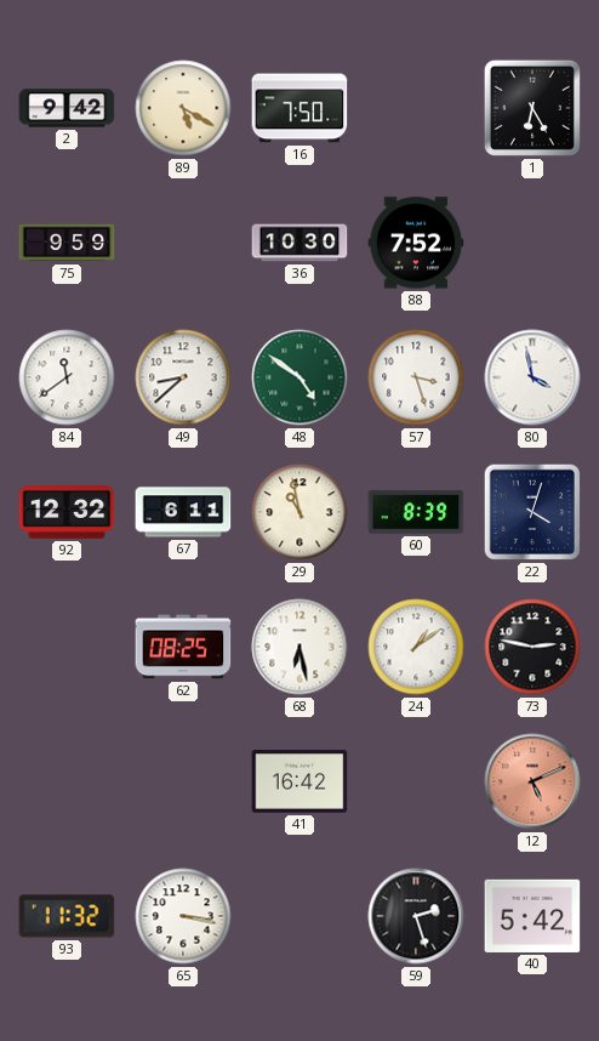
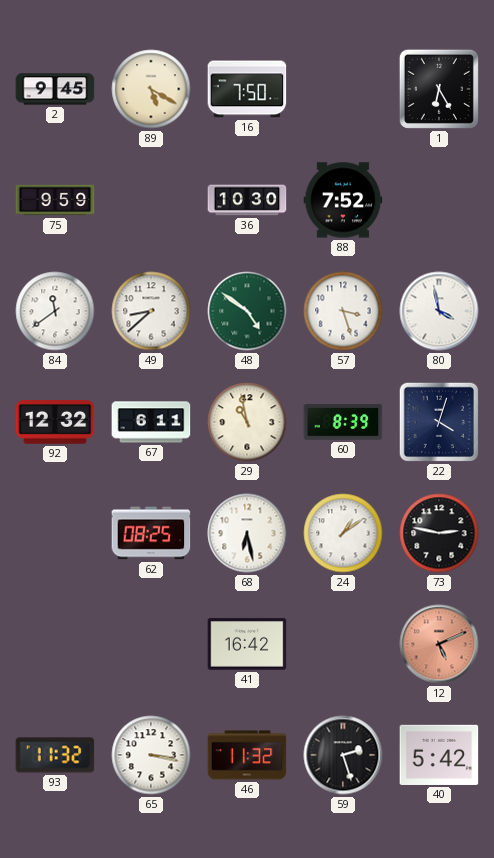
2: 9:42 -> 9:45
46: none -> 11:32
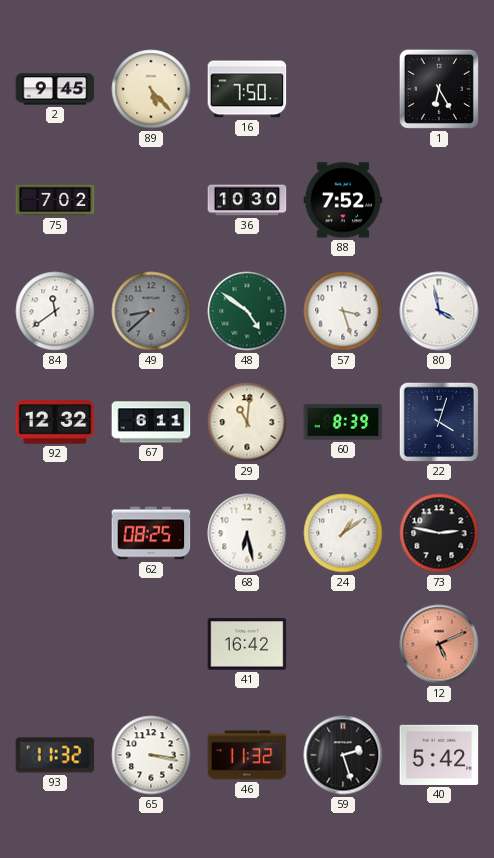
89: 5:20 -> 5:23
75: 9:59 -> 7:02
49 dial: white -> grey
29: 10:58 -> 11:01
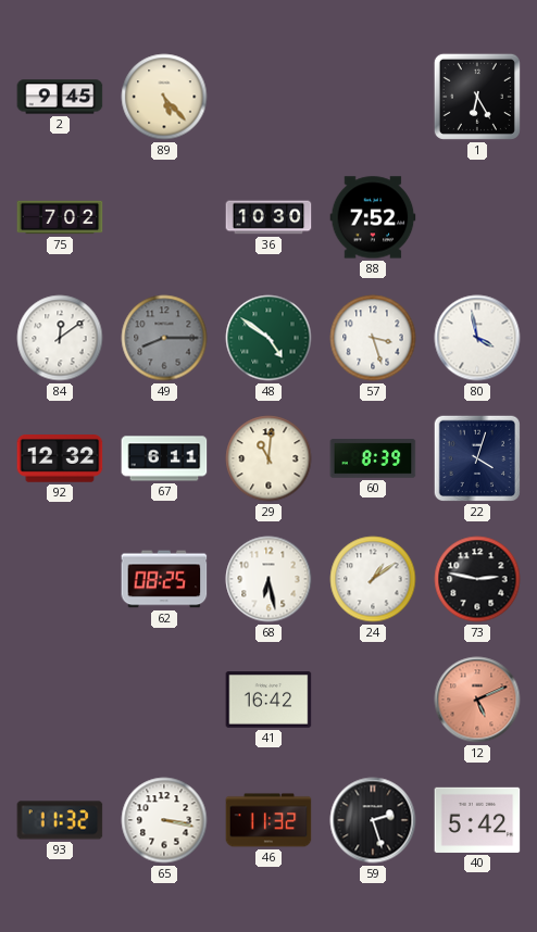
16: 7:50 -> none
84: 11:39 -> 12:09
49: 8:38 -> 8:15
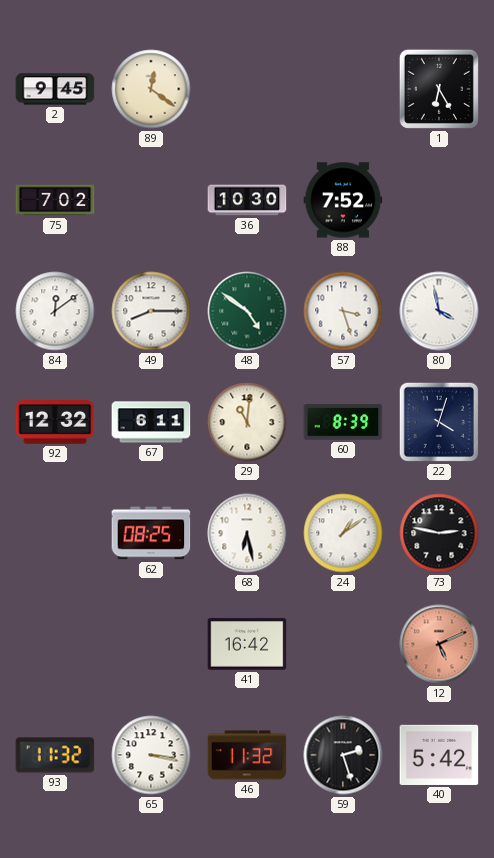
89: 5:23 -> 12:21
49 dial: grey -> white
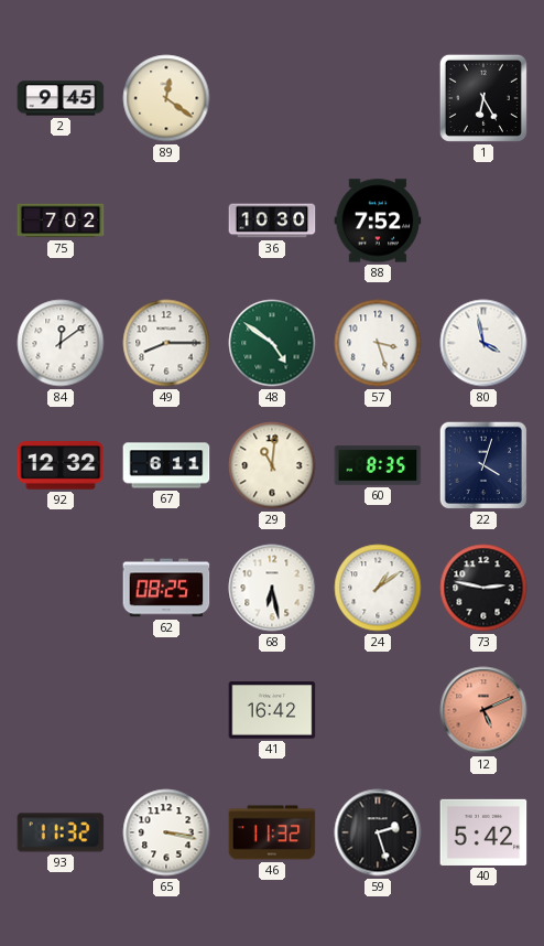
60: 8:39 -> 8:35
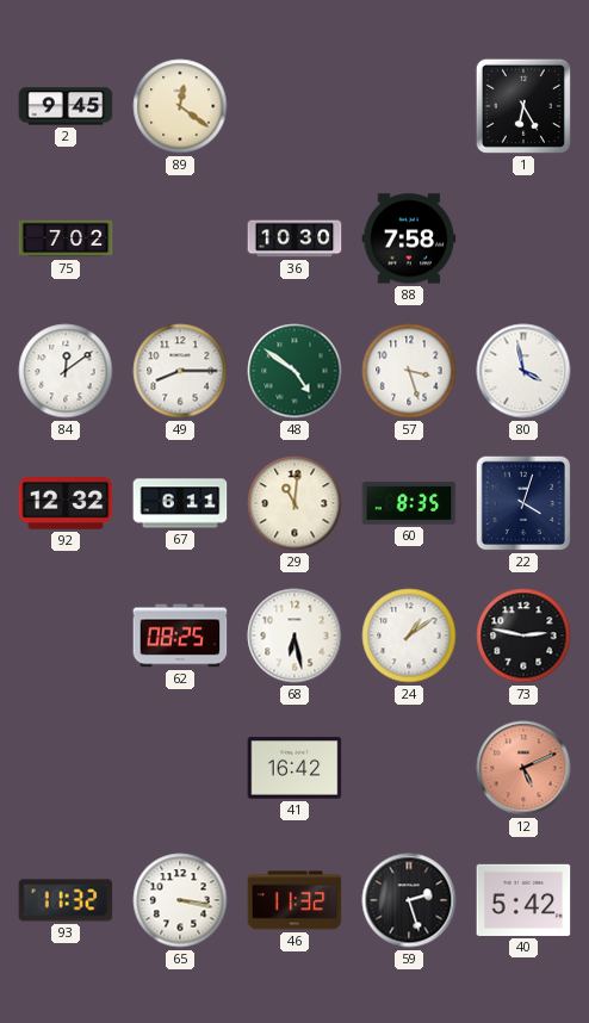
88: 7:52 -> 7:58
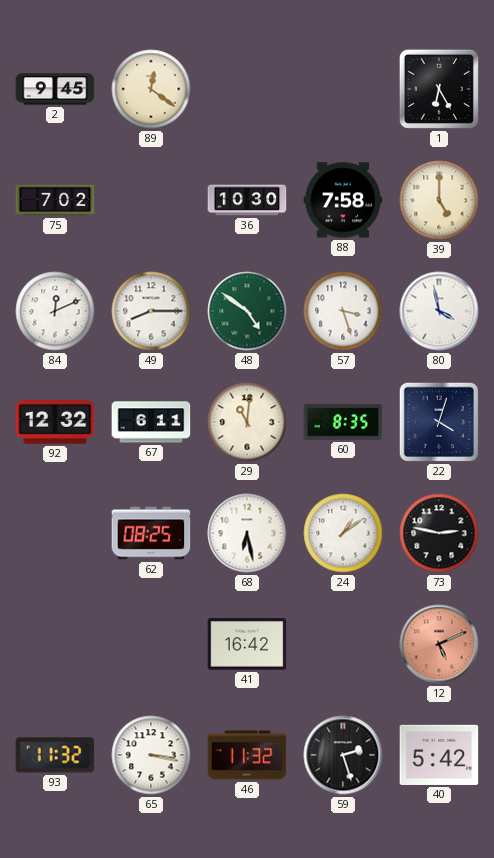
39: none -> 5:00
84: 12:09 -> 12:11
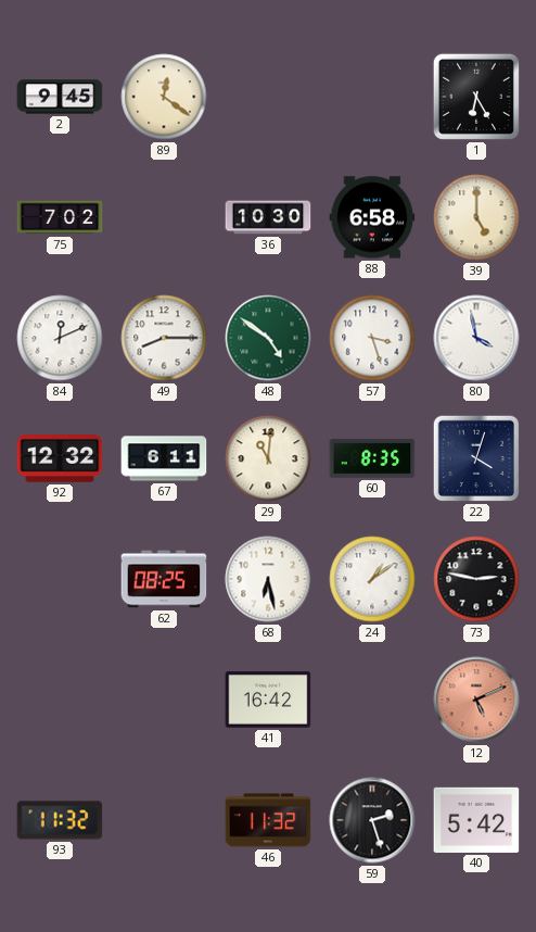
88: 7:58 -> 6:58
65: 3:17 -> none
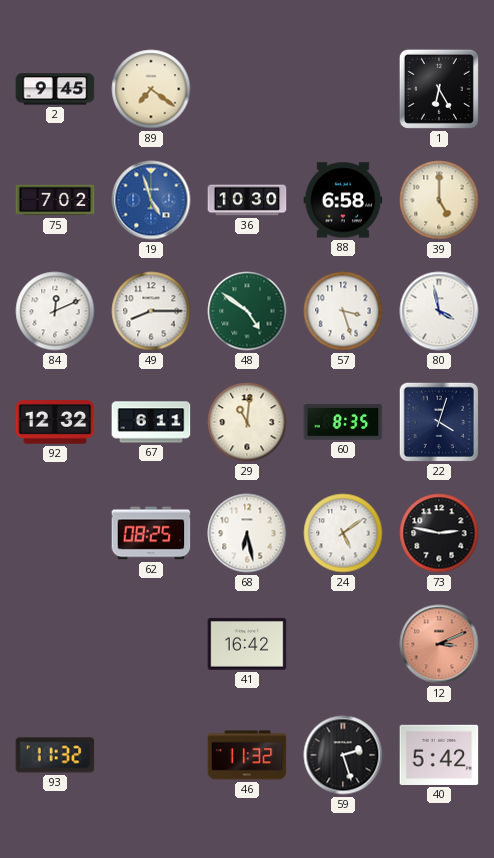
89: 12:21 -> 7:21
19: none -> 4:57
24: 1:09 -> 5:09
12: 5:11 -> 3:11
